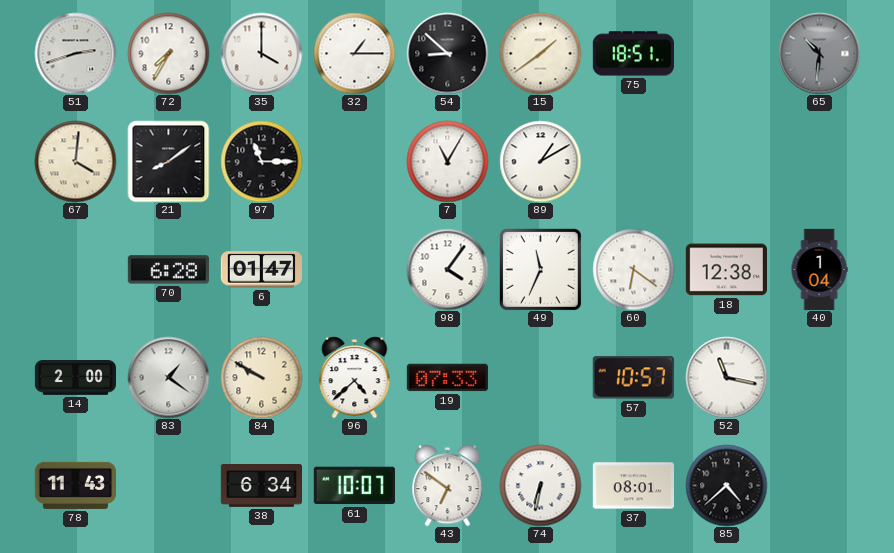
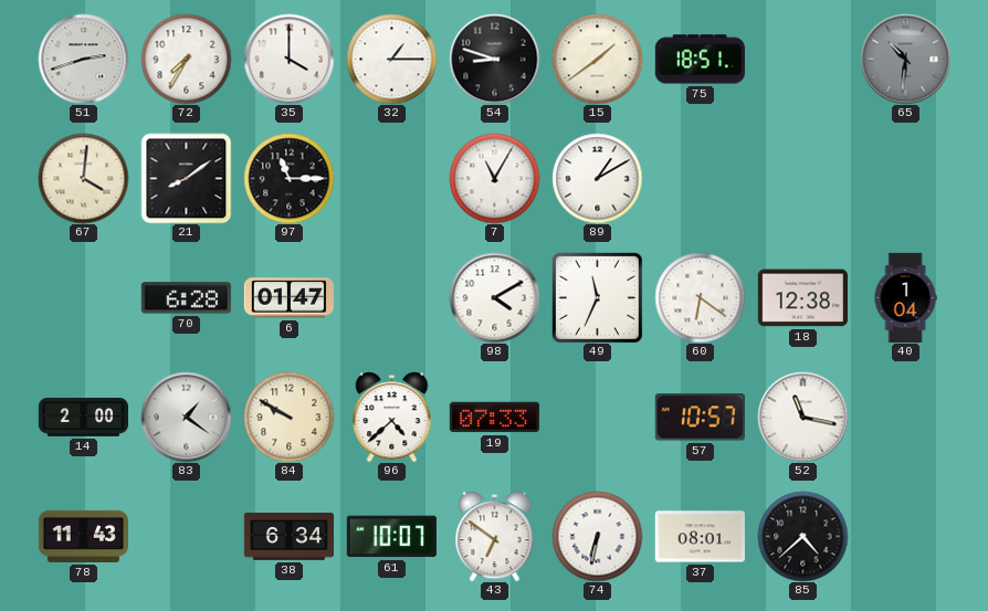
54: 8:52 -> 8:48
98: 4:06 -> 4:10
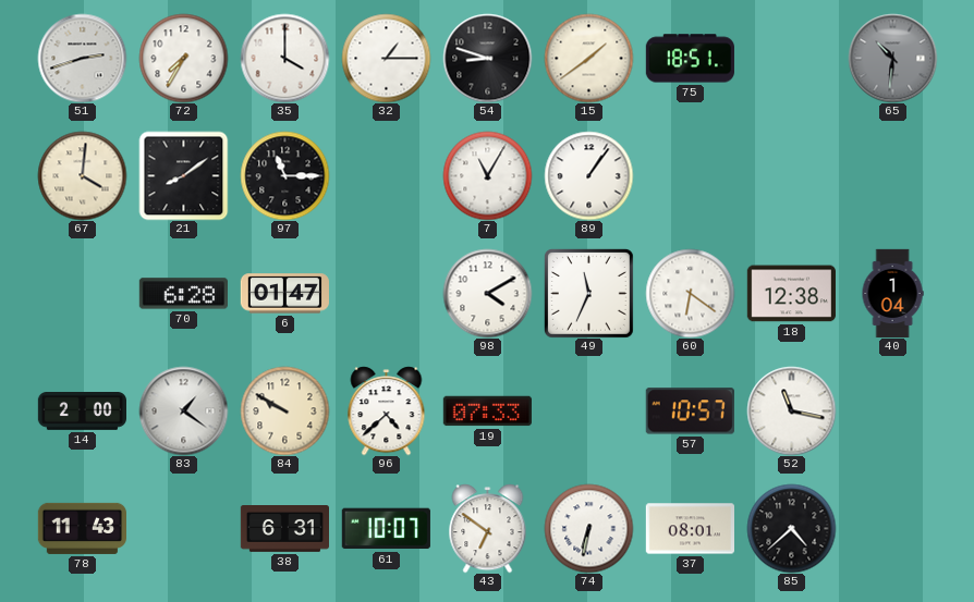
89: 1:10 -> 1:06
38: 6:34 -> 6:31
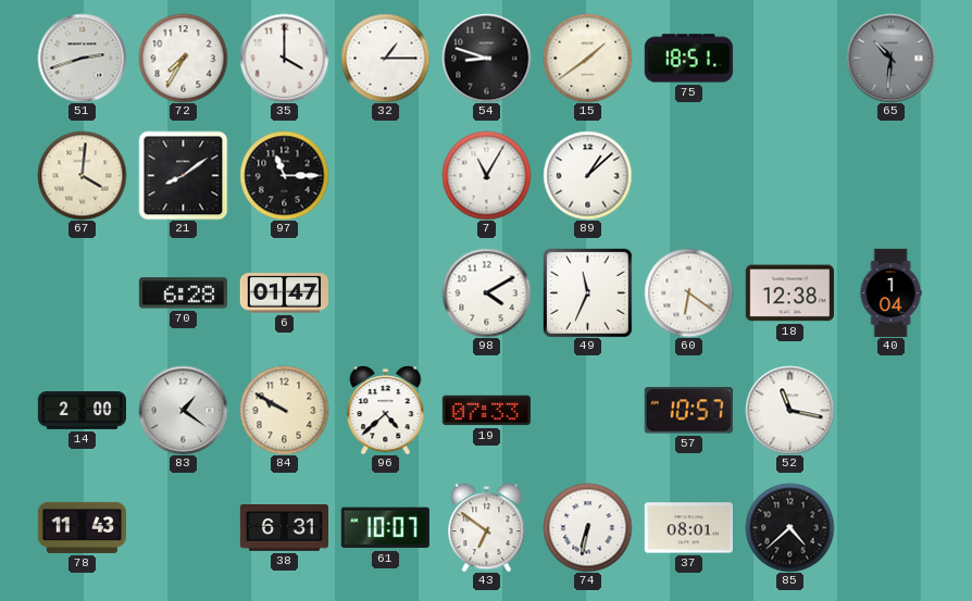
89: 1:06 -> 1:08
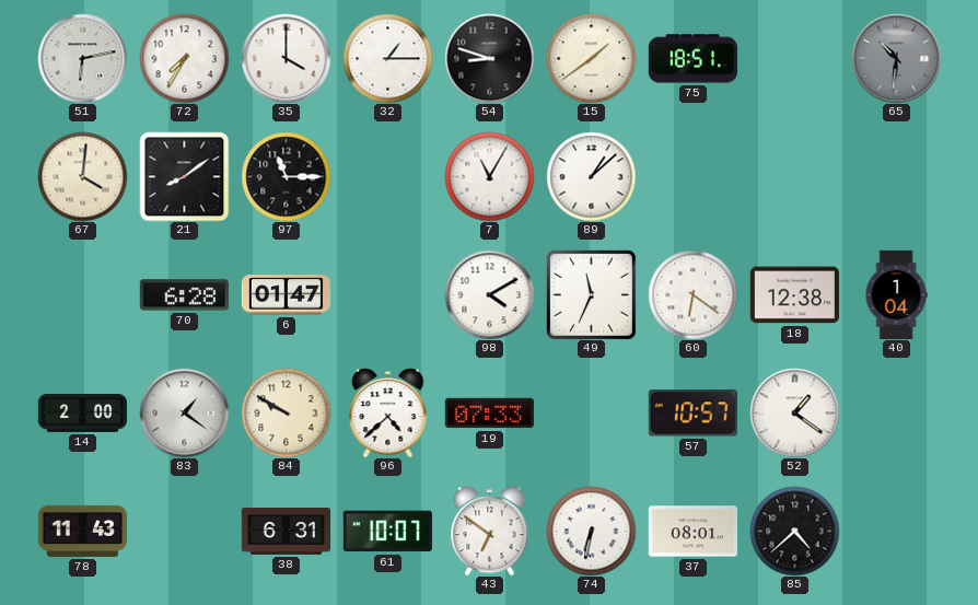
51: 2:42 -> 6:13
52: 11:17 -> 1:21
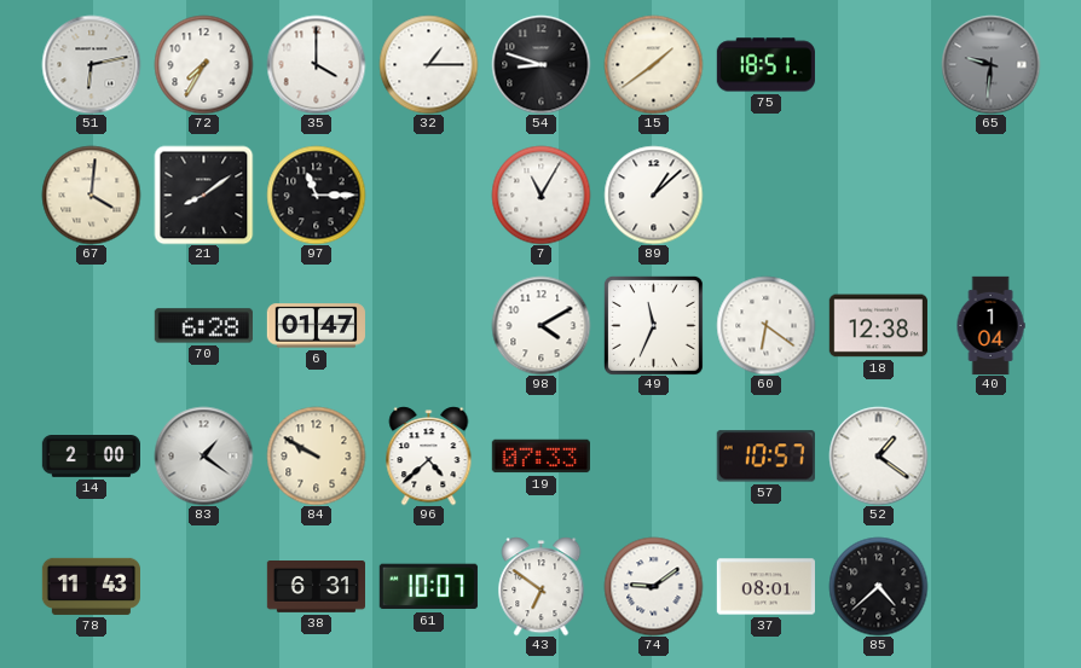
65: 10:31 -> 9:31
74: 6:32 -> 9:09
